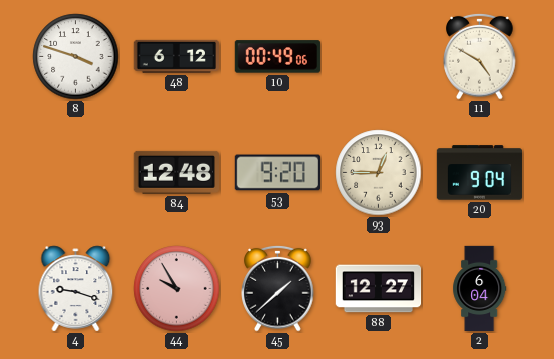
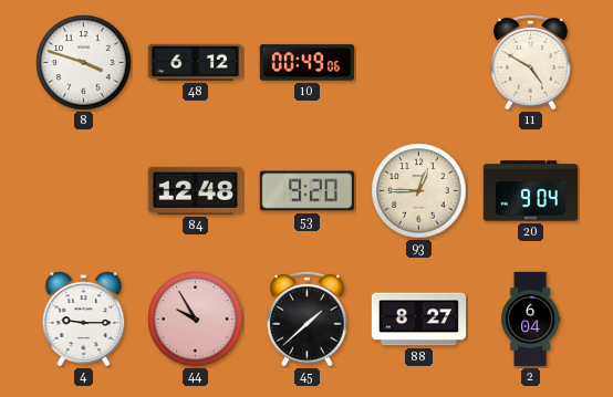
4: 9:18 -> 9:15
88: 12:27 -> 8:27
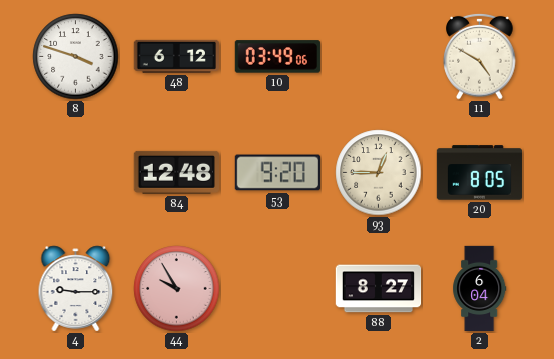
10: 00:49 -> 03:49
20: 9:04 -> 8:05
45: 1:38 -> none
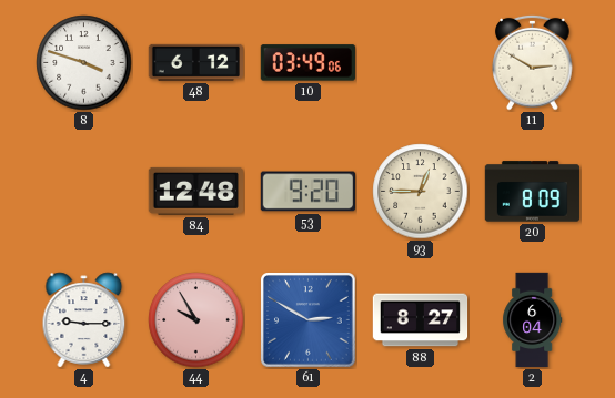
11: 4:50 -> 2:50
20: 8:05 -> 8:09
61: none -> 2:50
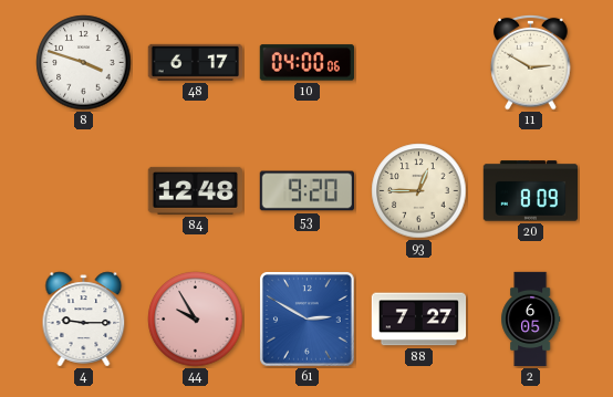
48: 6:12 -> 6:17
10: 03:49 -> 04:00
88: 8:27 -> 7:27
2: 6:04 -> 6:05
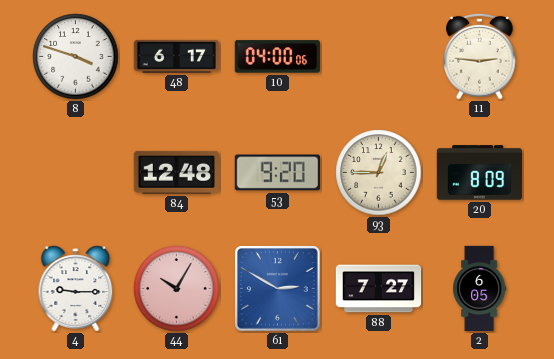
11: 2:50 -> 2:46
44: 9:55 -> 10:05
